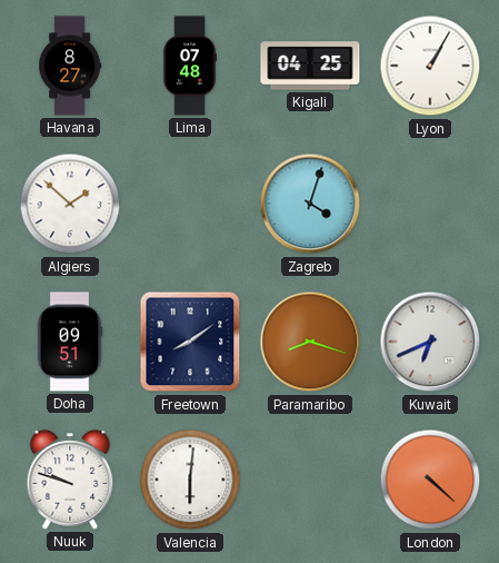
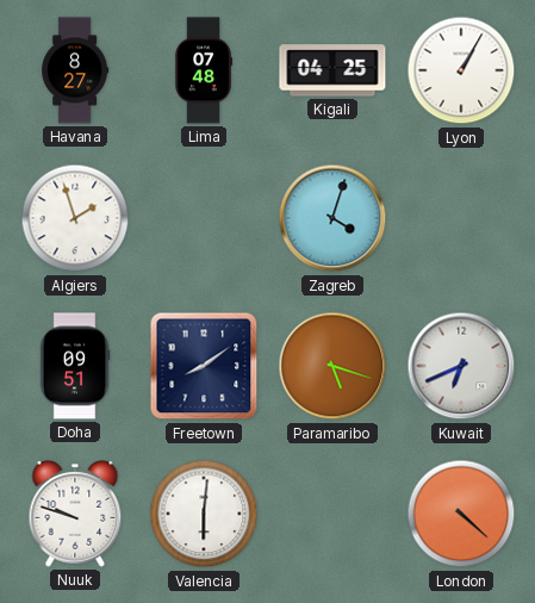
Algiers: 1:52 -> 1:57
Paramaribo: 8:18 -> 5:18
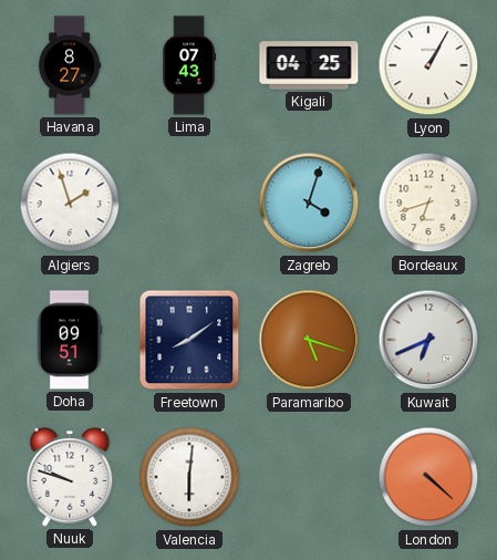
Lima: 07:48 -> 07:43
Bordeaux: none -> 6:42
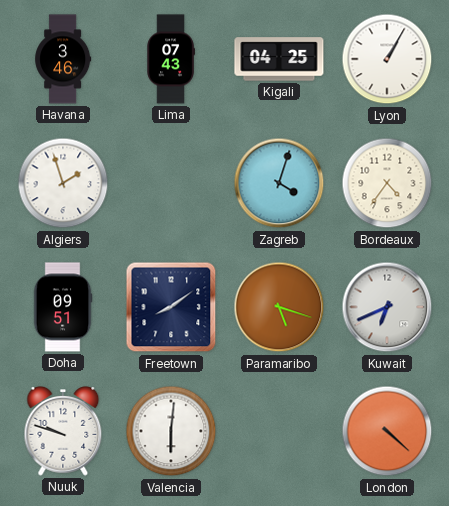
Havana: 8:27 -> 3:46
Bordeaux: 6:42 -> 4:36
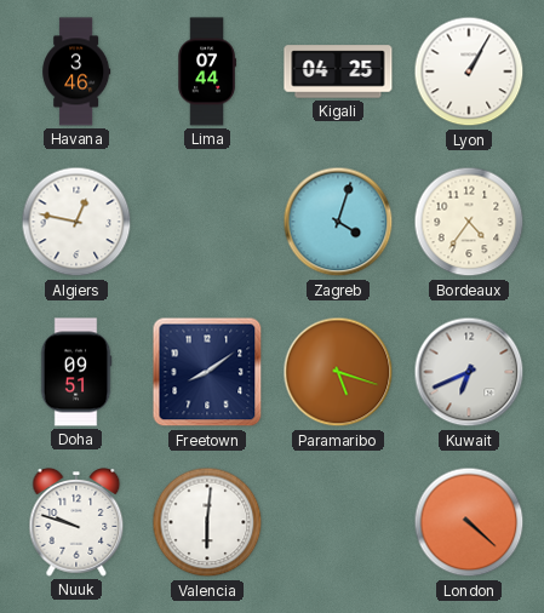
Lima: 07:43 -> 07:44
Algiers: 1:57 -> 12:47
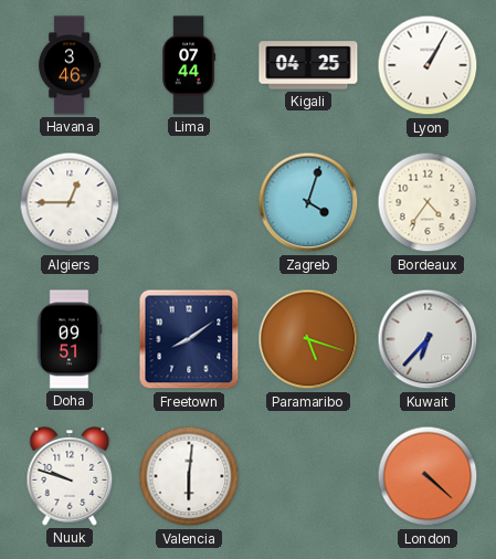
Algiers: 12:47 -> 12:45
Kuwait: 6:41 -> 6:37
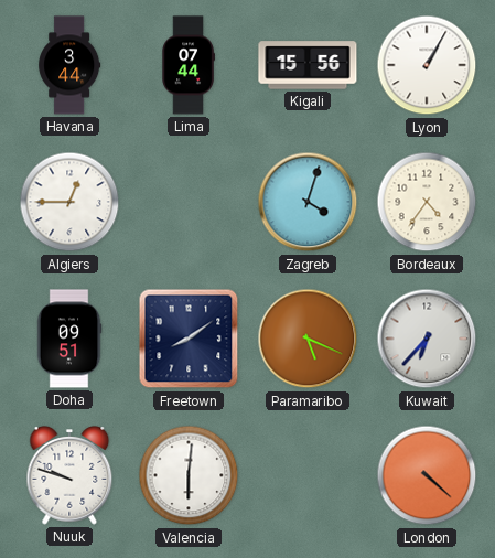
Havana: 3:46 -> 3:44
Kigali: 04:25 -> 15:56
Paramaribo: 5:18 -> 5:19
